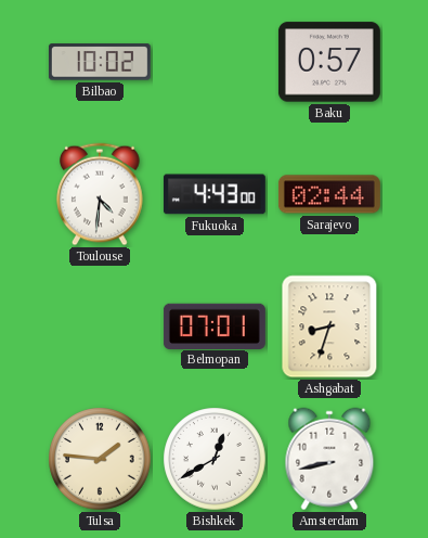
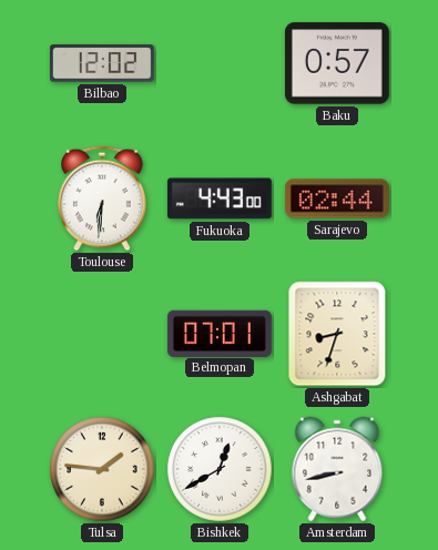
Bilbao: 10:02 -> 12:02
Toulouse: 4:31 -> 6:31
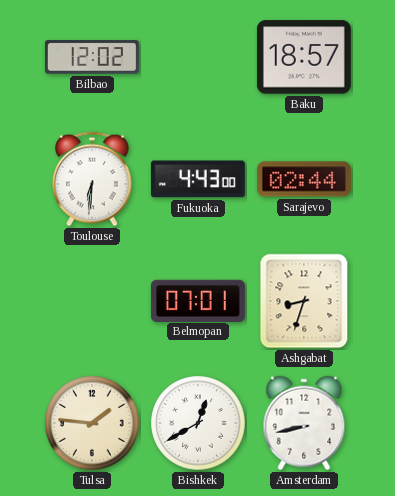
Baku: 0:57 -> 18:57
